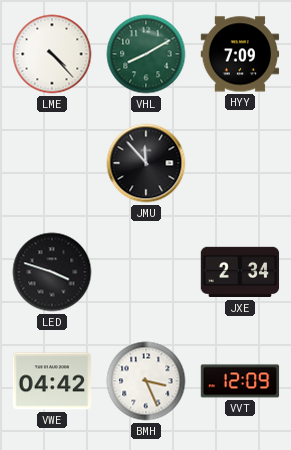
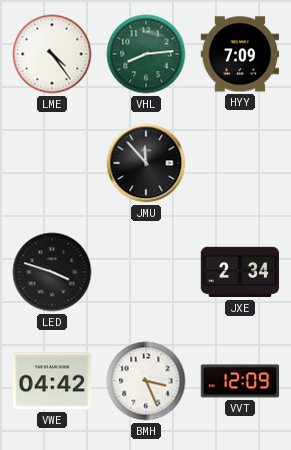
LME: 4:23 -> 4:24
VHL: 8:10 -> 8:14
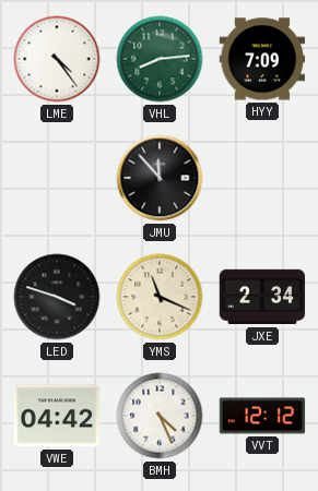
YMS: none -> 11:19
BMH: 3:26 -> 4:26
VVT: 12:09 -> 12:12
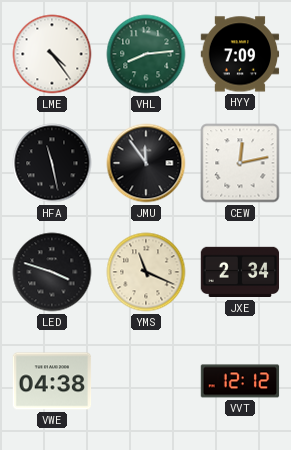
HFA: none -> 11:28
JMU: 11:53 -> 11:54
CEW: none -> 12:13
VWE: 04:42 -> 04:38
BMH: 4:26 -> none
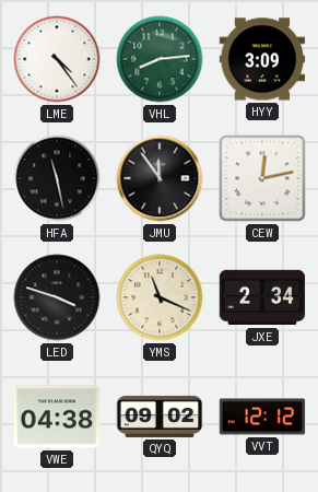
HYY: 7:09 -> 3:09
QYQ: none -> 09:02
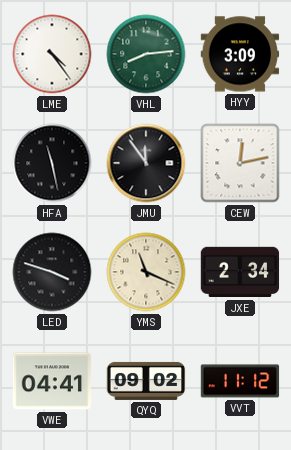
VWE: 04:38 -> 04:41
VVT: 12:12 -> 11:12
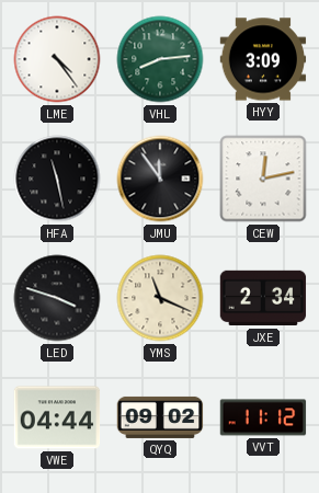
VWE: 04:41 -> 04:44
